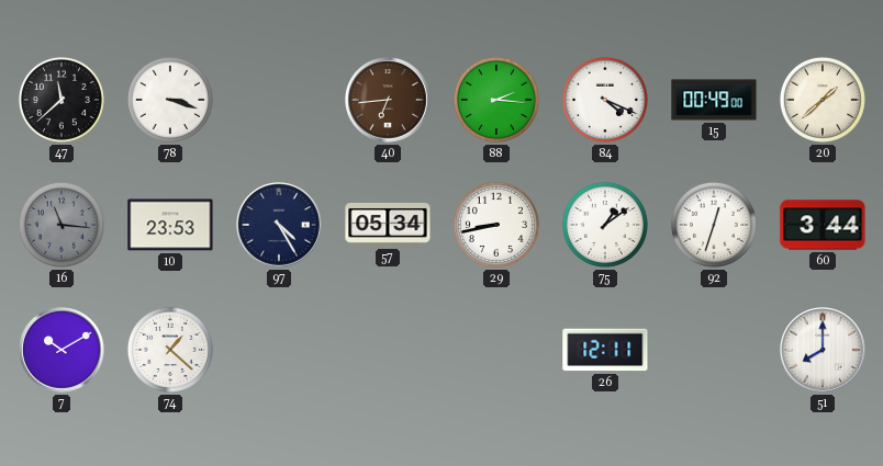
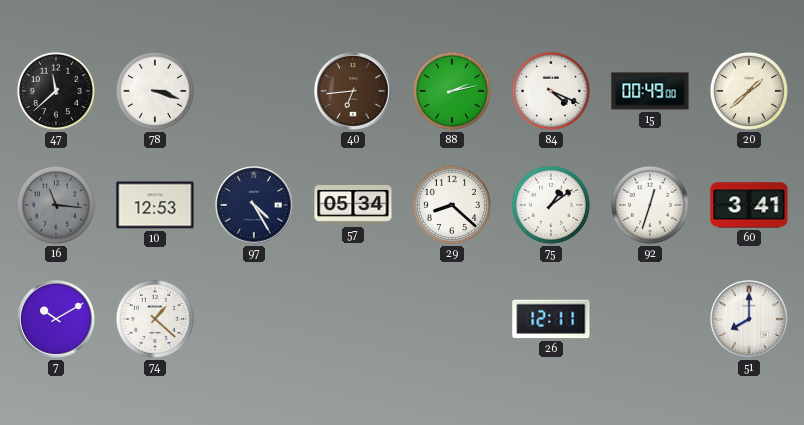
88: 2:16 -> 2:13
10: 23:53 -> 12:53
29: 8:43 -> 8:22
60: 3:44 -> 3:41
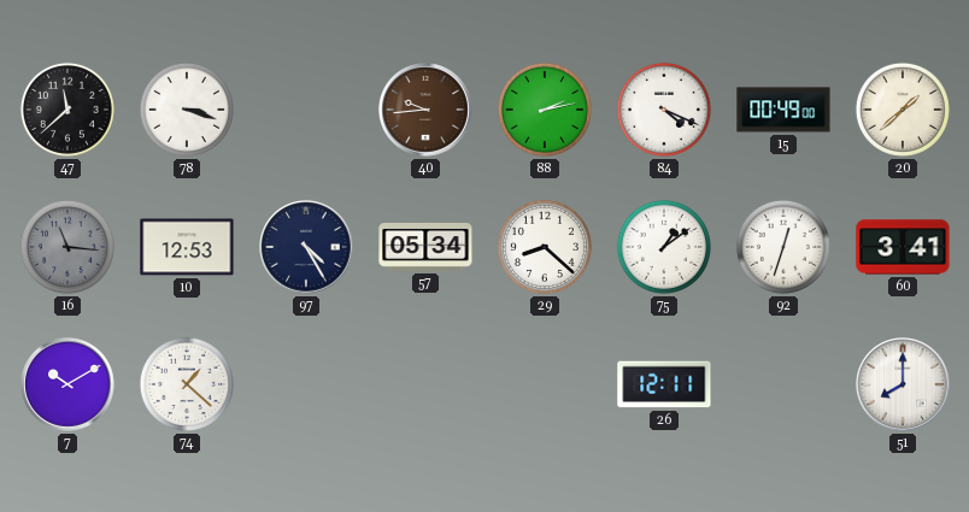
40: 6:44 -> 9:44
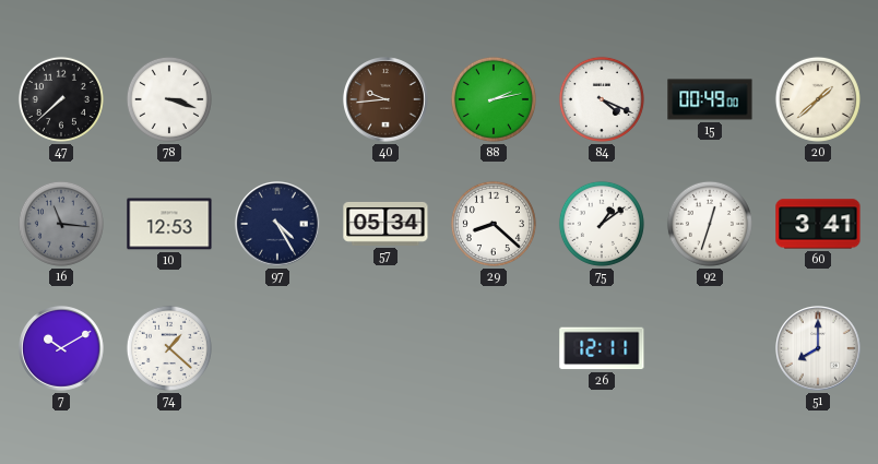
47: 11:38 -> 7:38
